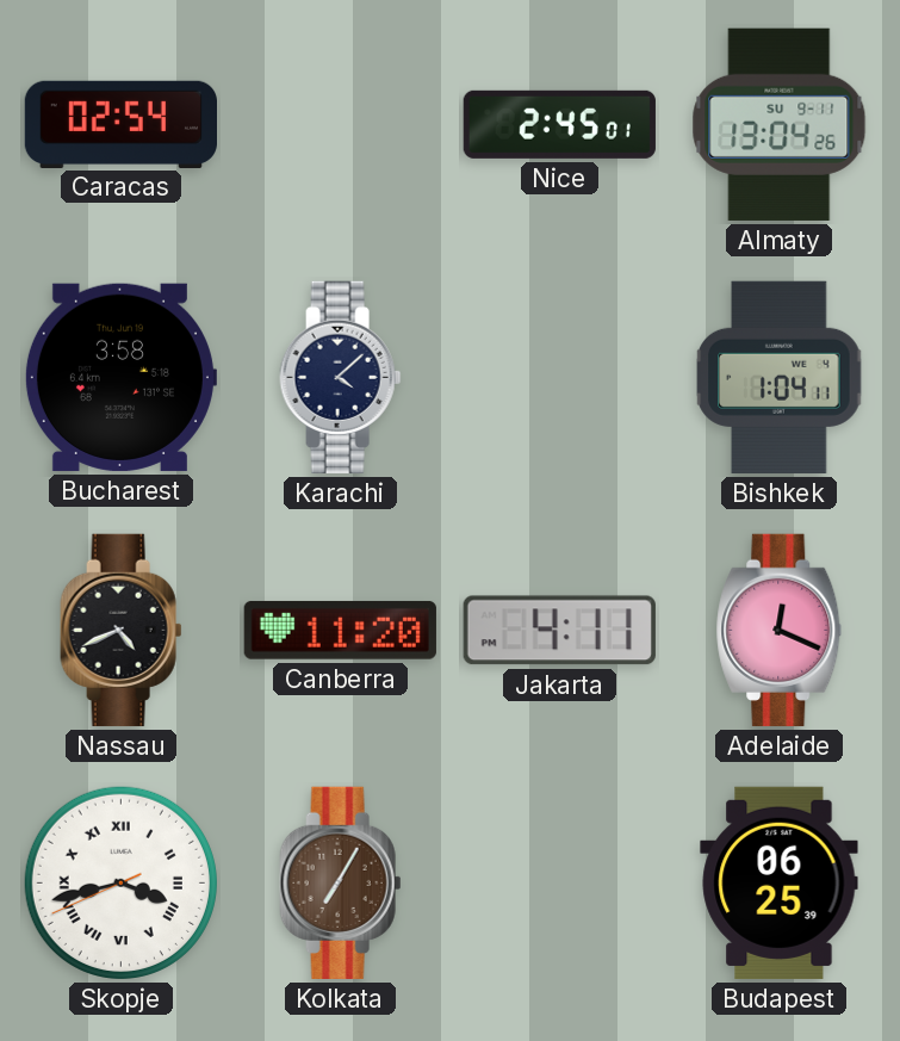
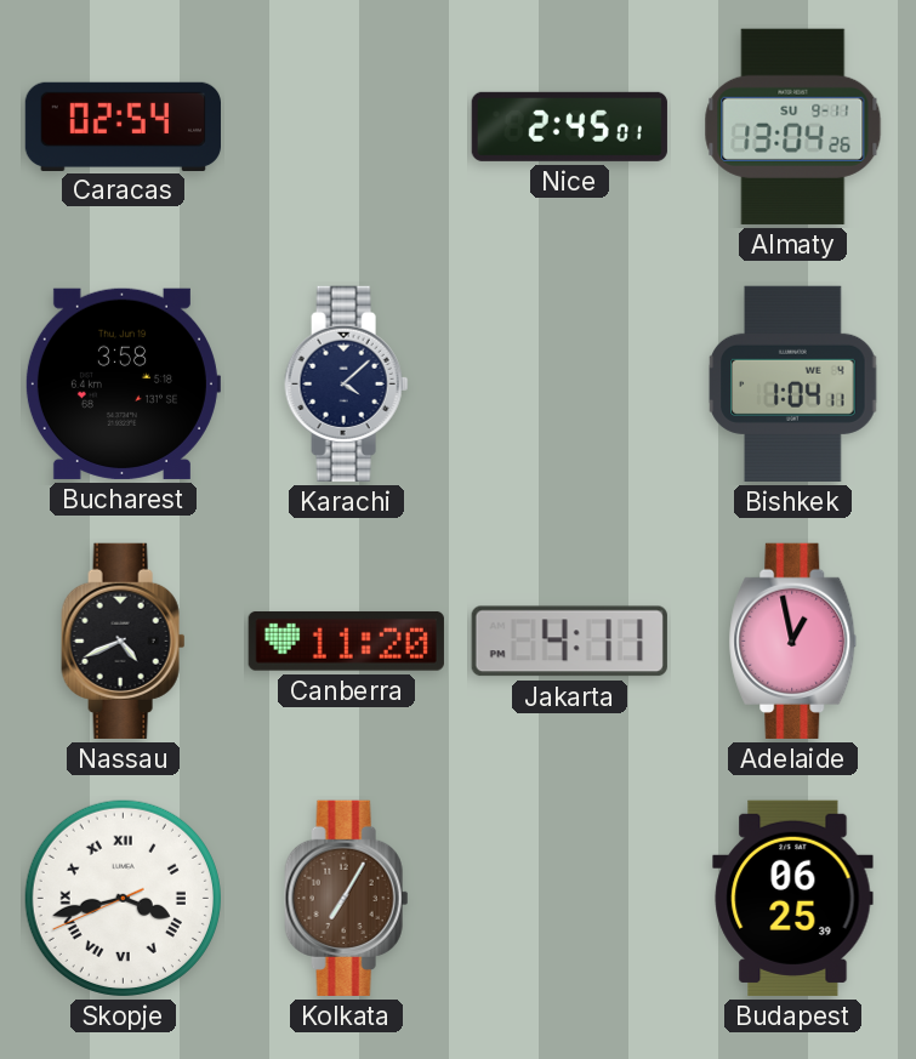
Adelaide: 12:19 -> 12:58
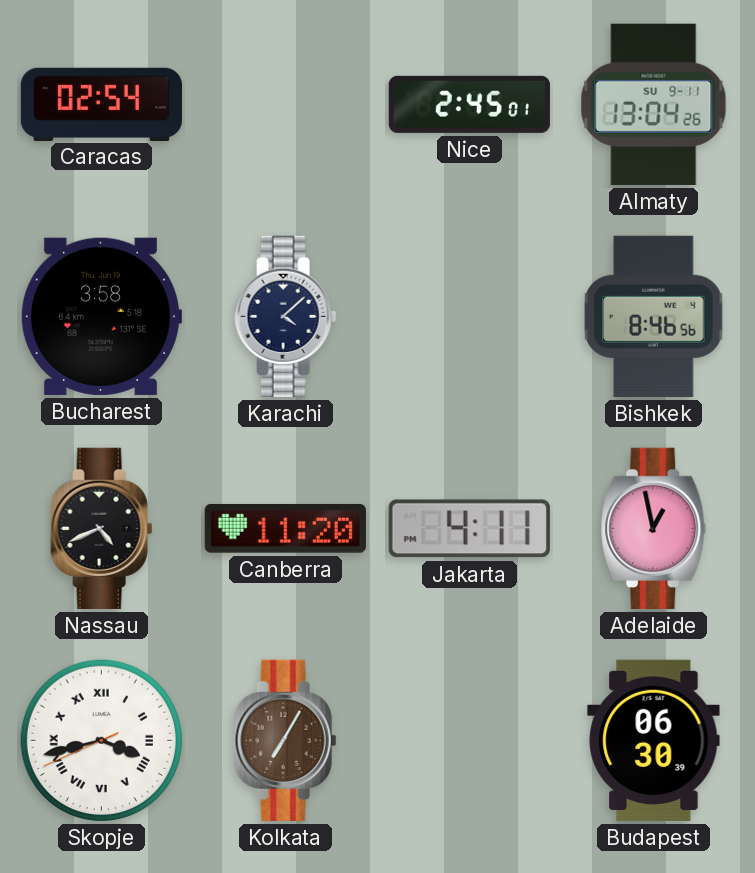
Bishkek: 1:04 -> 8:46
Budapest: 06:25 -> 06:30
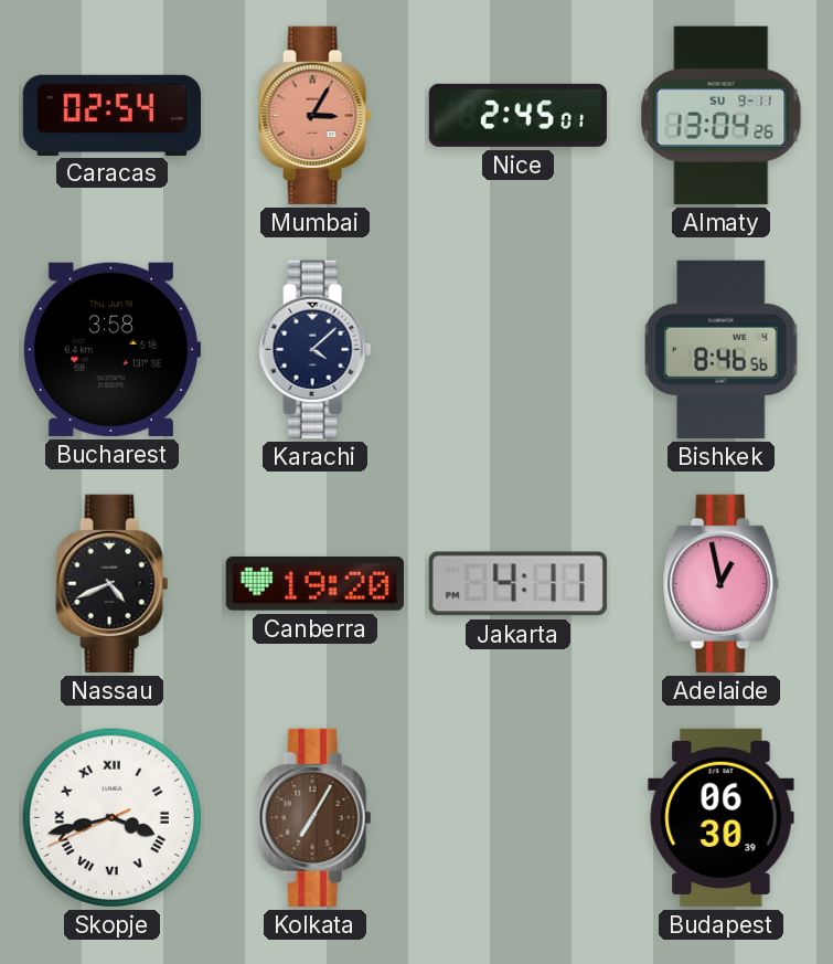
Mumbai: none -> 3:05
Canberra: 11:20 -> 19:20
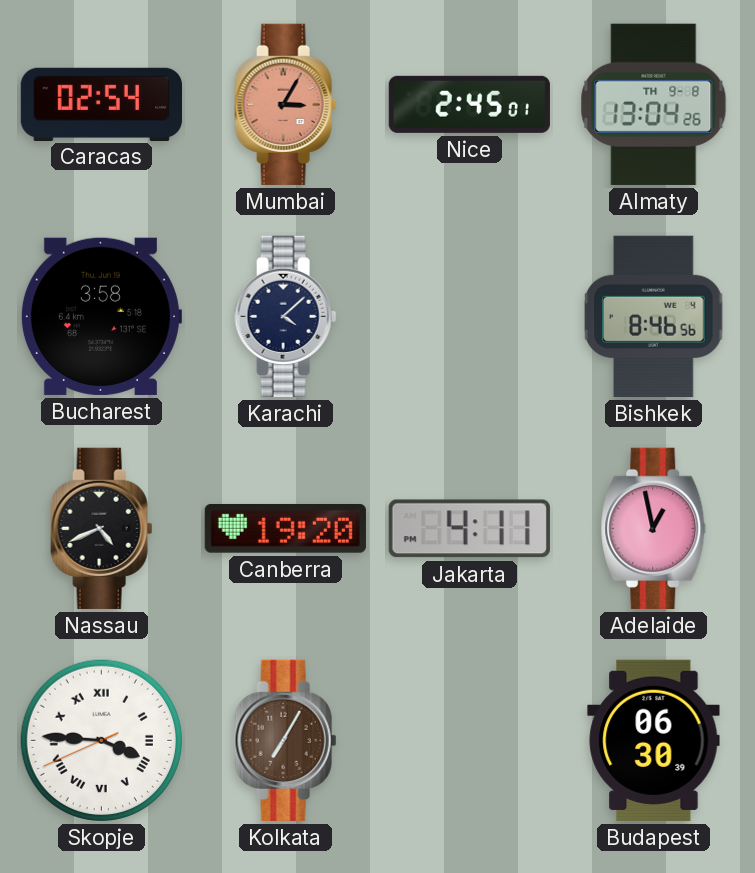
Almaty date: SU 9-11 -> TH 9-8
Skopje: 3:42 -> 3:45
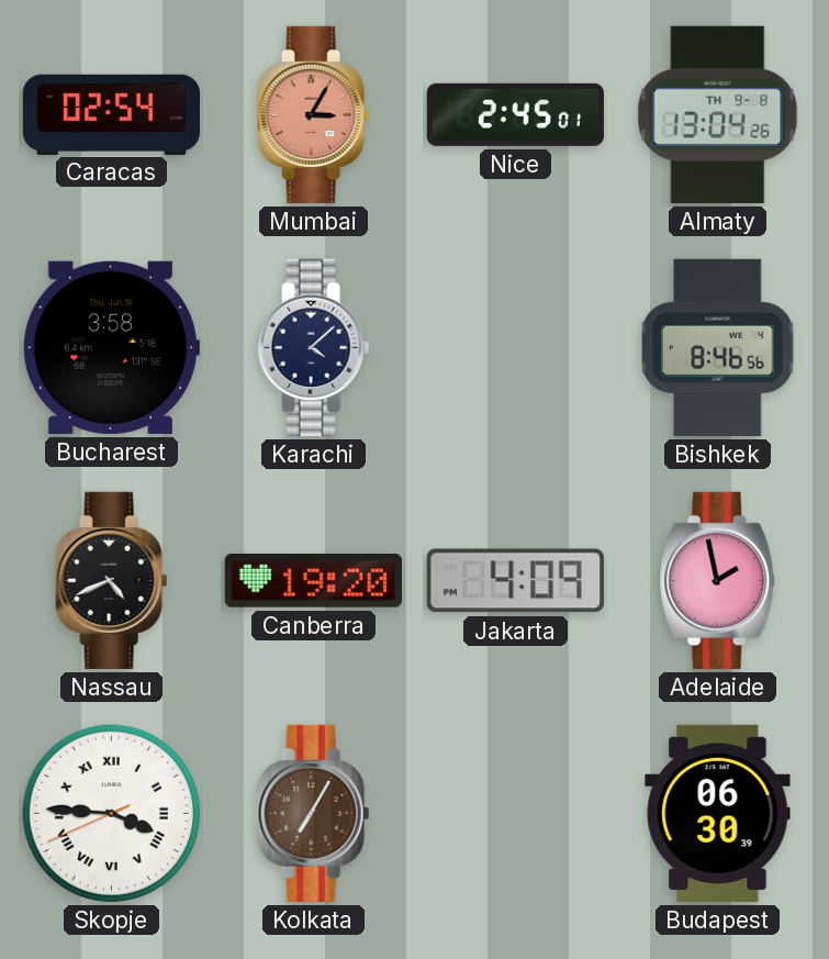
Jakarta: 4:11 -> 4:09
Adelaide: 12:58 -> 1:58
